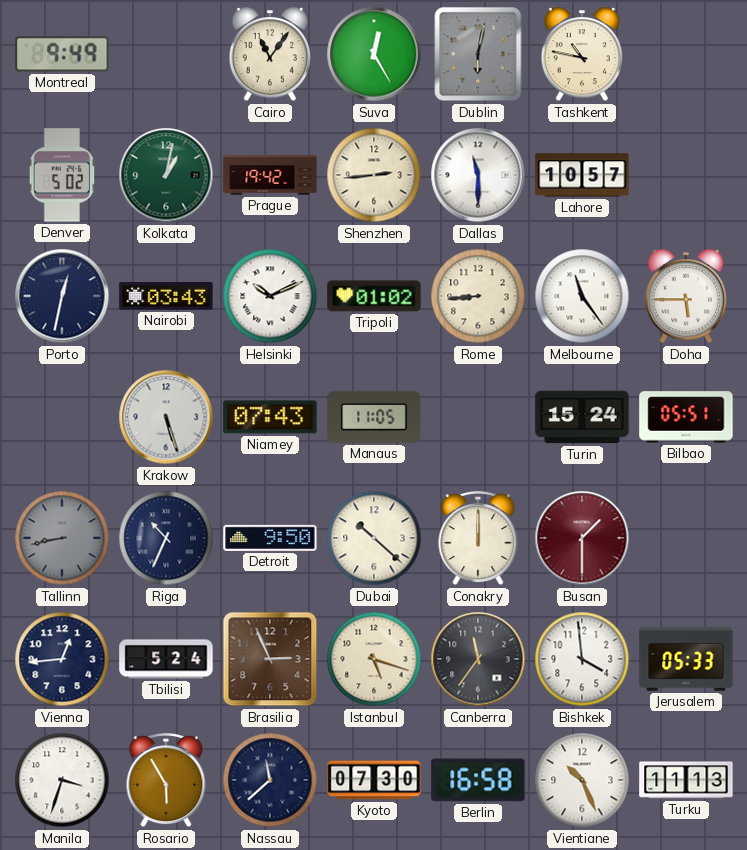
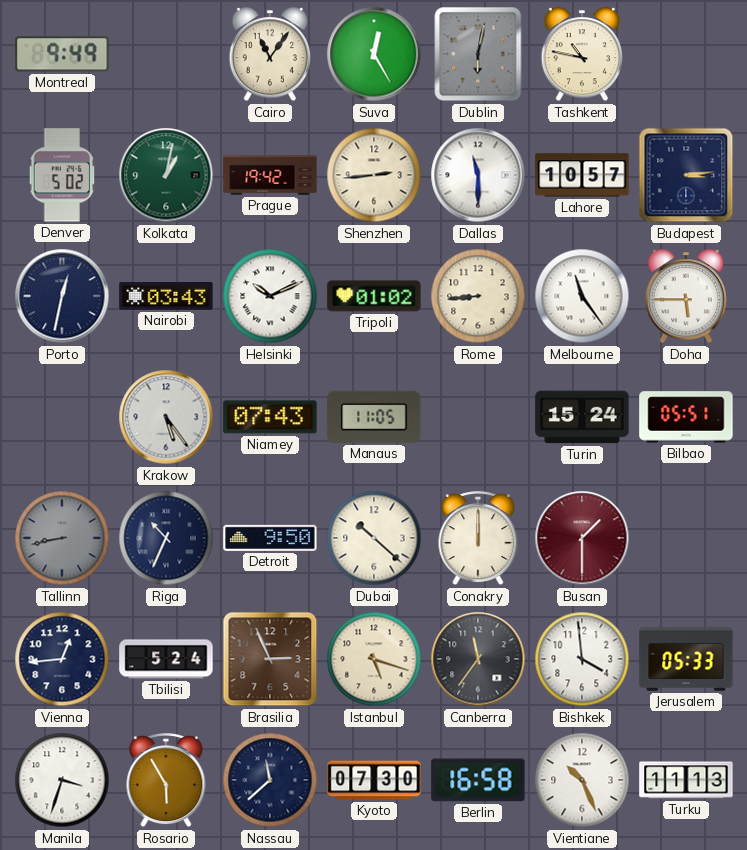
Budapest: none -> 3:14
Krakow: 5:27 -> 5:24
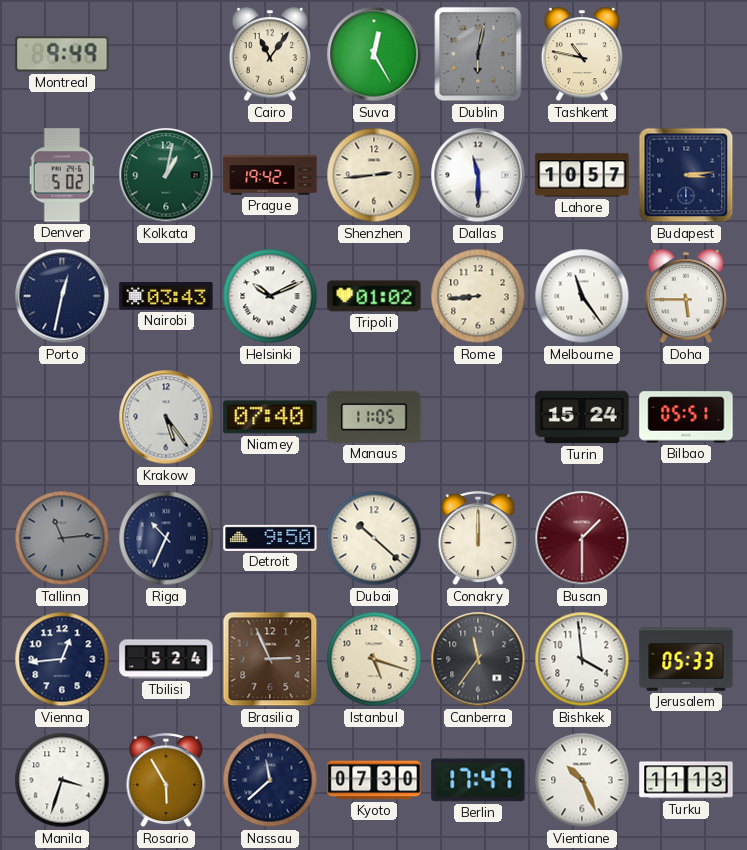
Niamey: 07:43 -> 07:40
Tallinn: 8:43 -> 11:14
Berlin: 16:58 -> 17:47
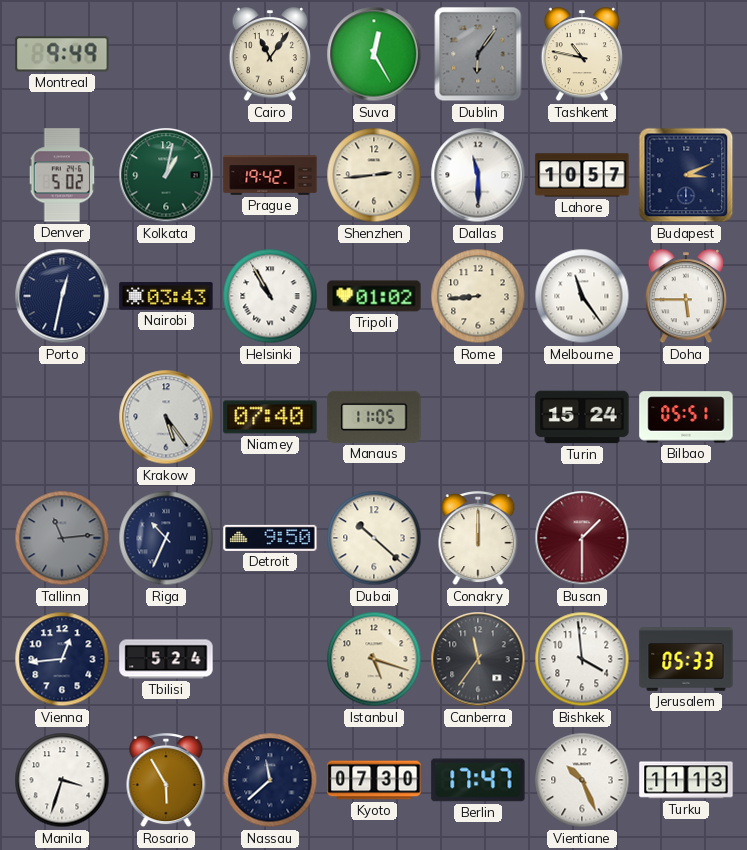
Dublin: 6:02 -> 6:06
Budapest: 3:14 -> 3:11
Helsinki: 10:11 -> 10:55
Brasilia: 2:56 -> none
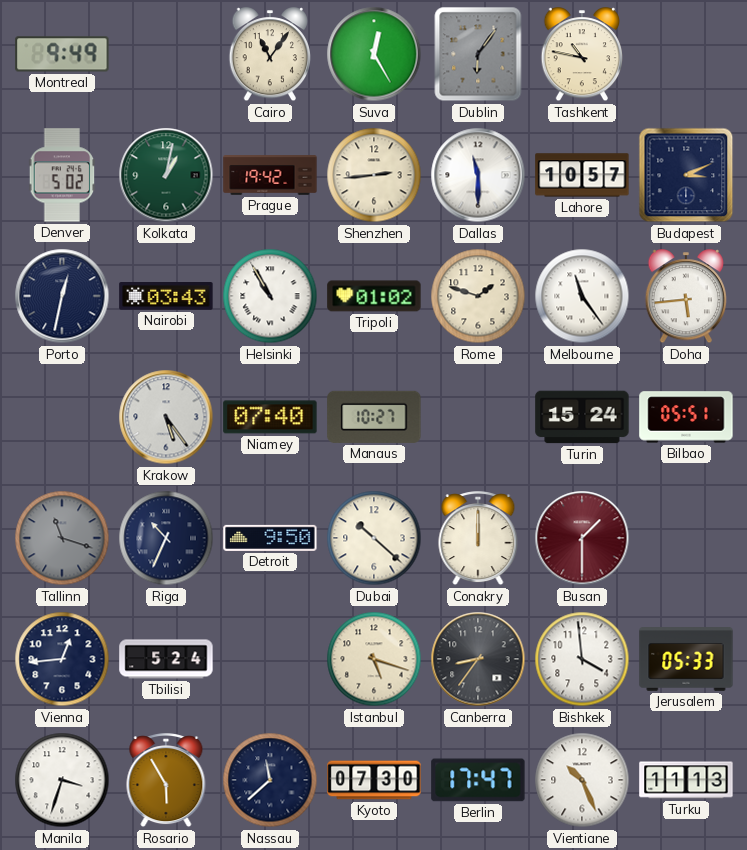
Rome: 8:44 -> 1:48
Doha: 5:45 -> 5:44
Manaus: 11:05 -> 10:27
Tallinn: 11:14 -> 11:18
Canberra: 11:36 -> 8:36
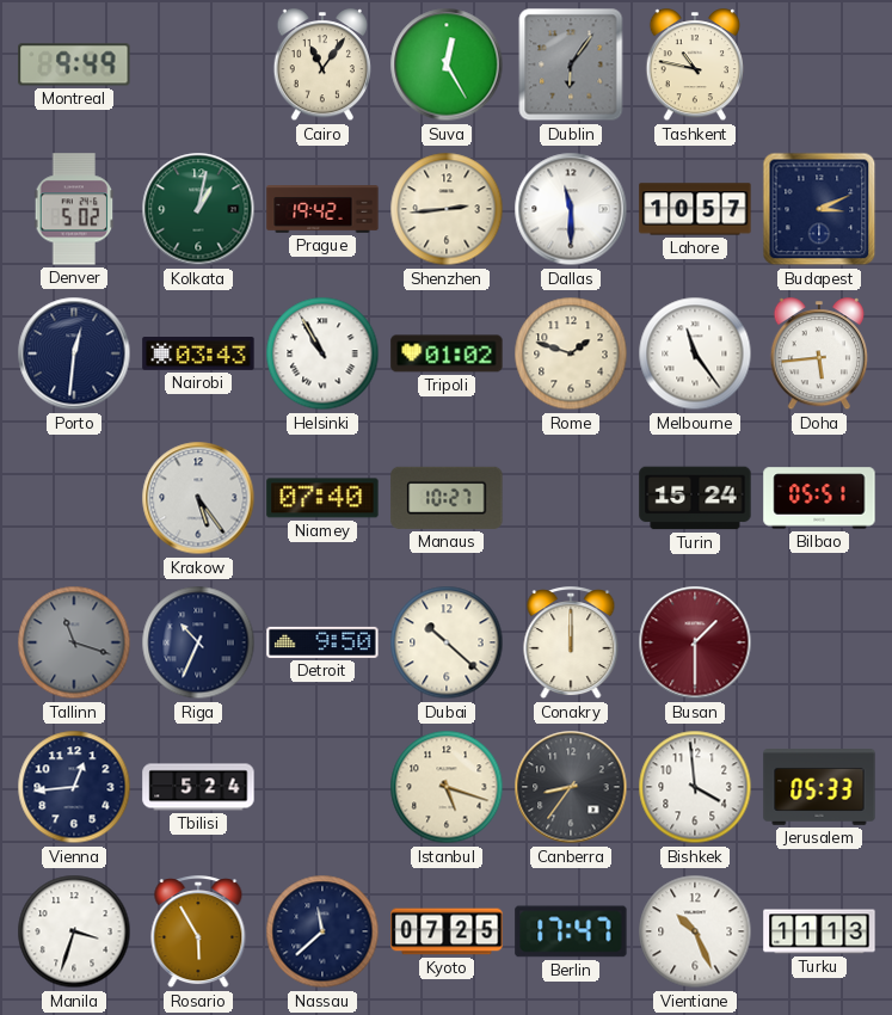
Porto: 12:32 -> 12:31
Kyoto: 07:30 -> 07:25
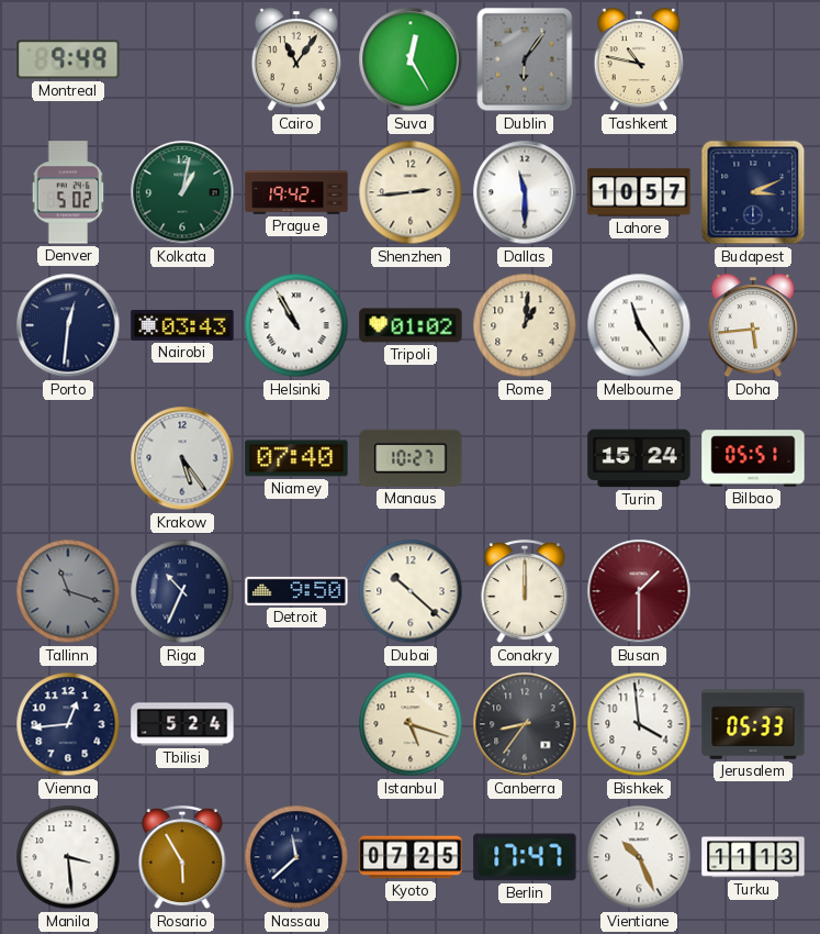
Rome: 1:48 -> 1:01
Manila: 3:33 -> 3:29
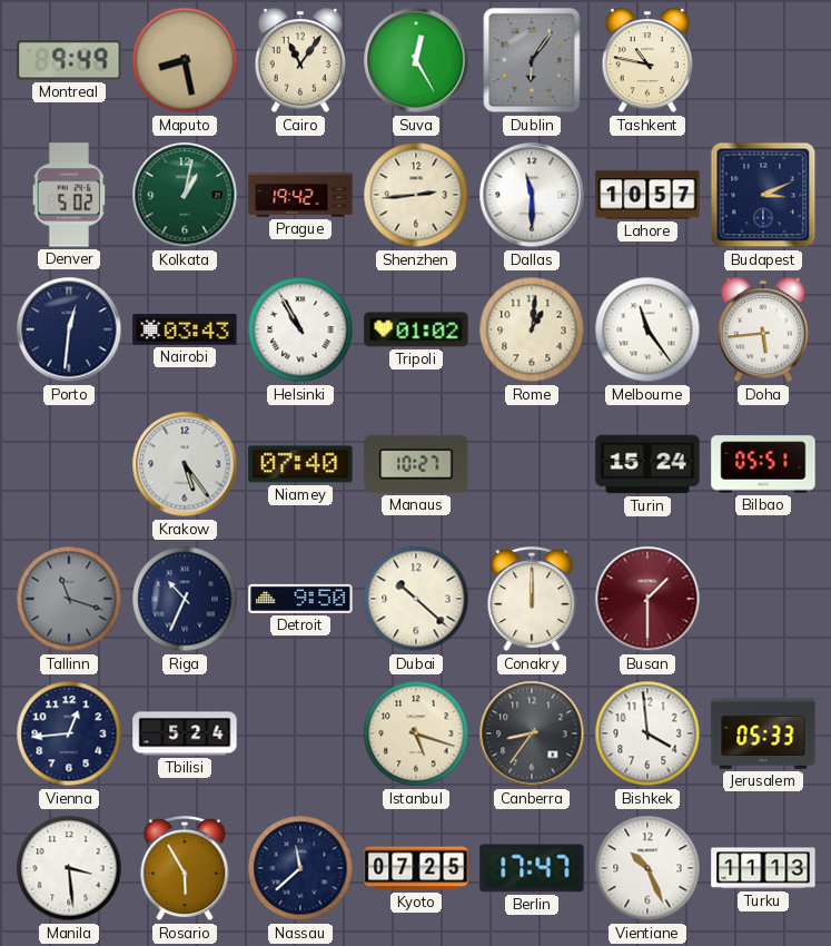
Maputo: none -> 8:28
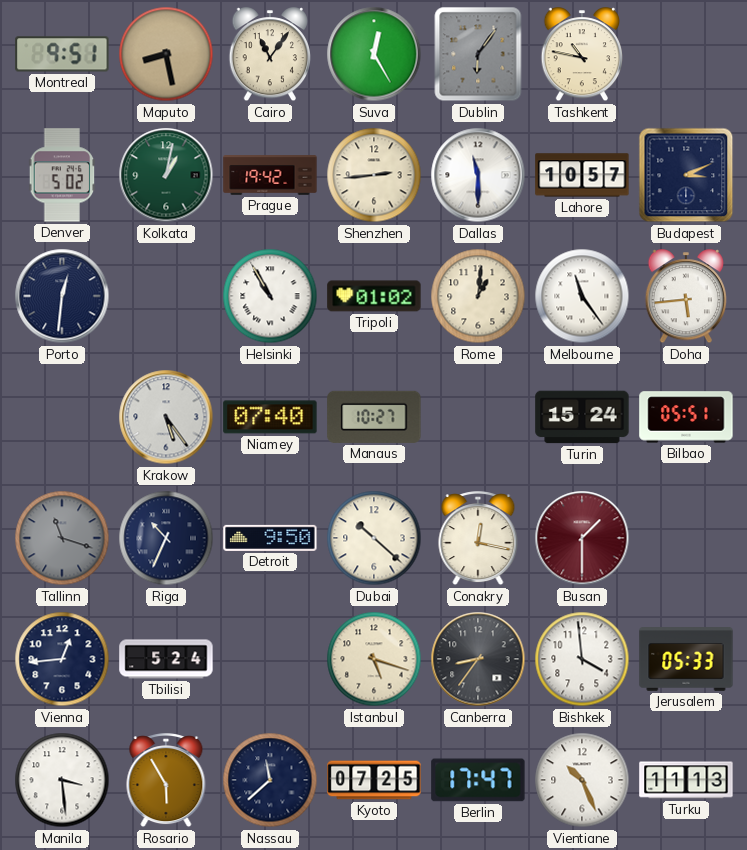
Montreal: 9:49 -> 9:51
Nairobi: 03:43 -> none
Conakry: 12:00 -> 12:17
